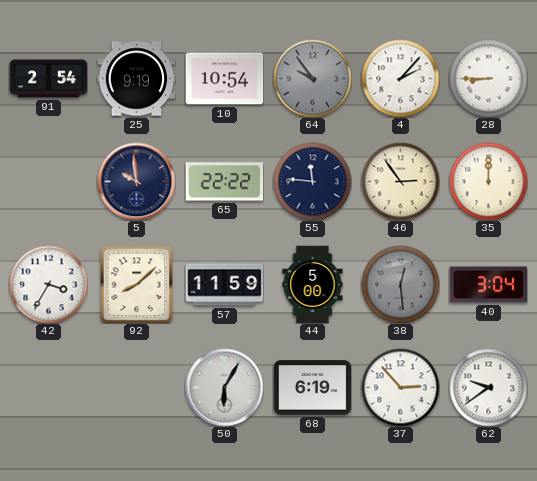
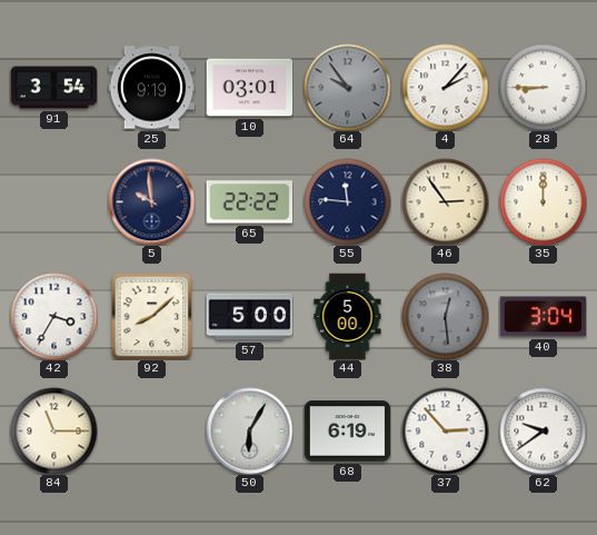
91: 2:54 -> 3:54
10: 10:54 -> 03:01
57: 11:59 -> 5:00
84: none -> 11:15
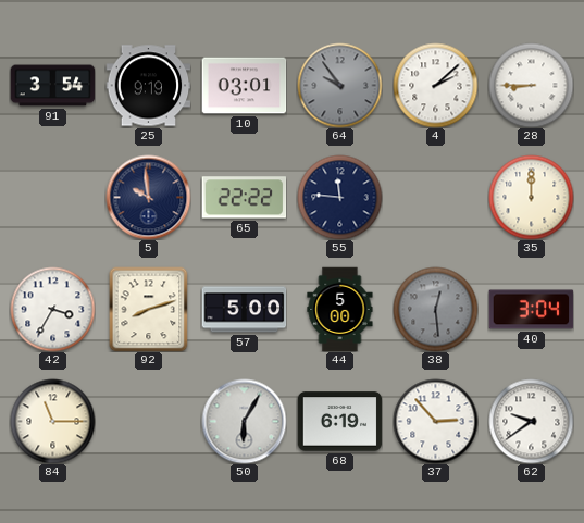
4: 2:07 -> 2:08
46: 2:54 -> none
92: 8:08 -> 8:12
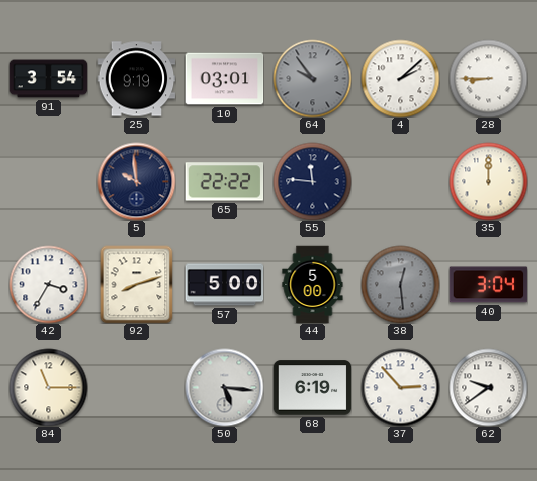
50: 6:05 -> 5:16
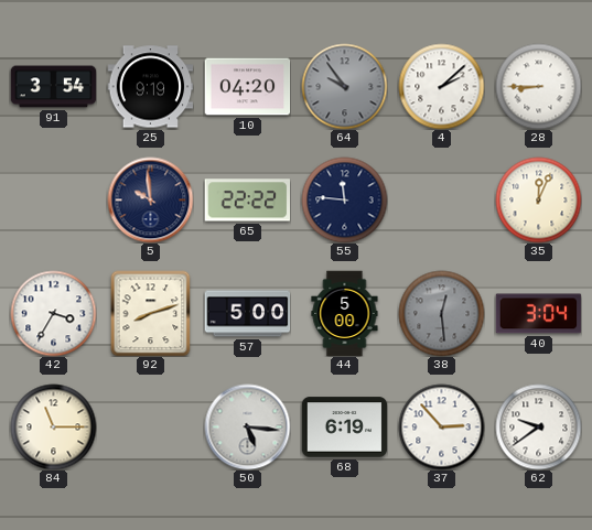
10: 03:01 -> 04:20
35: 12:00 -> 12:04
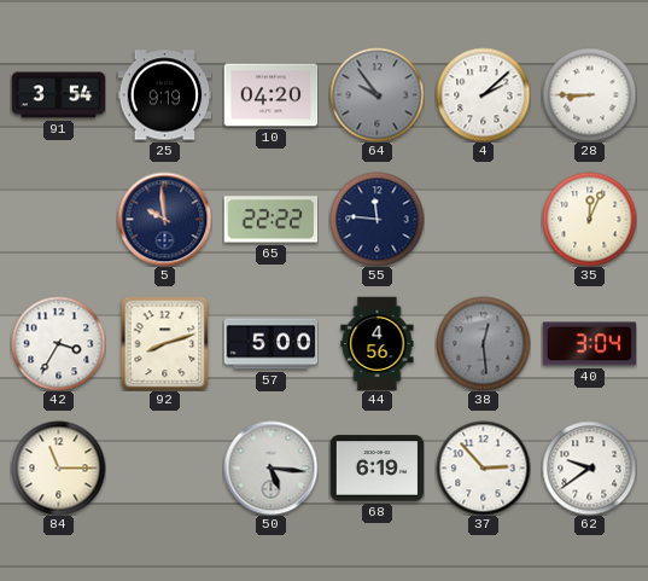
44: 5:00 -> 4:56
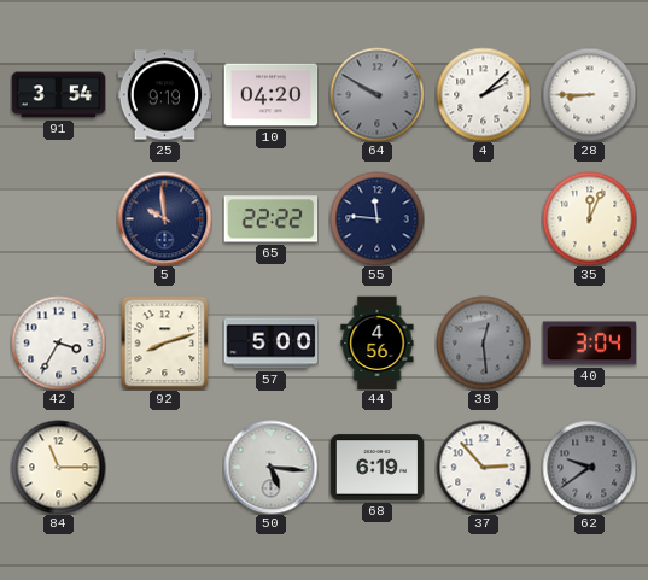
64: 9:54 -> 9:50
62 dial: white -> grey
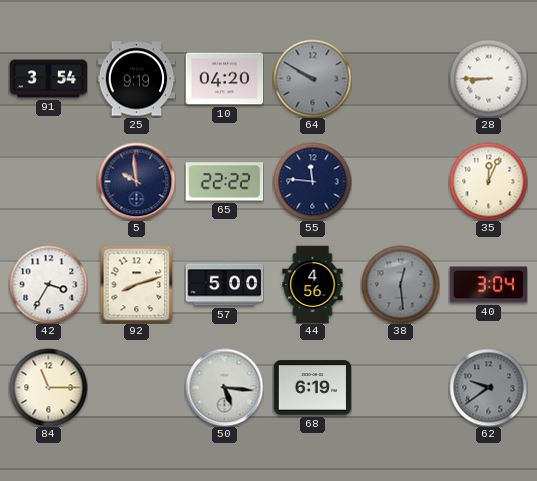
4: 2:08 -> none
37: 2:53 -> none
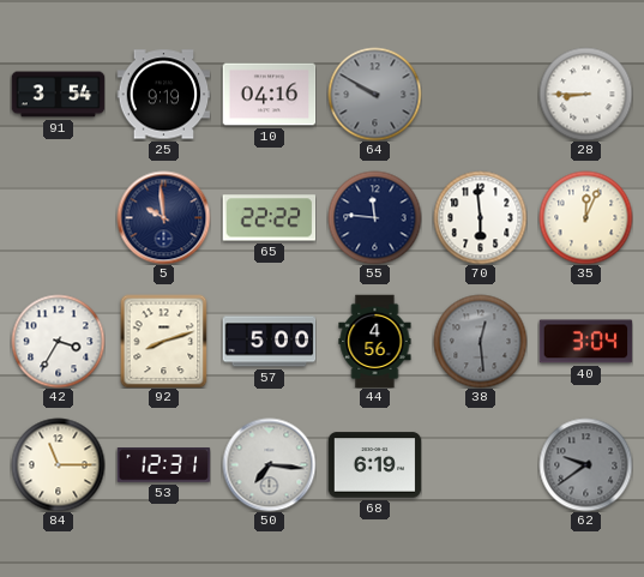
10: 04:20 -> 04:16
70: none -> 5:59
53: none -> 12:31
50: 5:16 -> 7:16
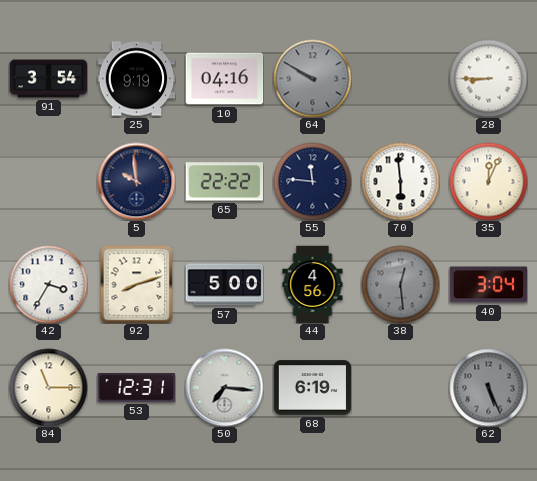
62: 9:39 -> 5:26
